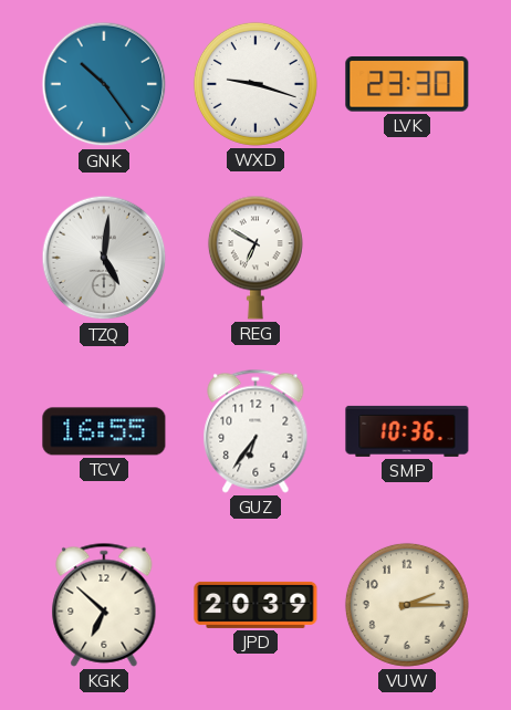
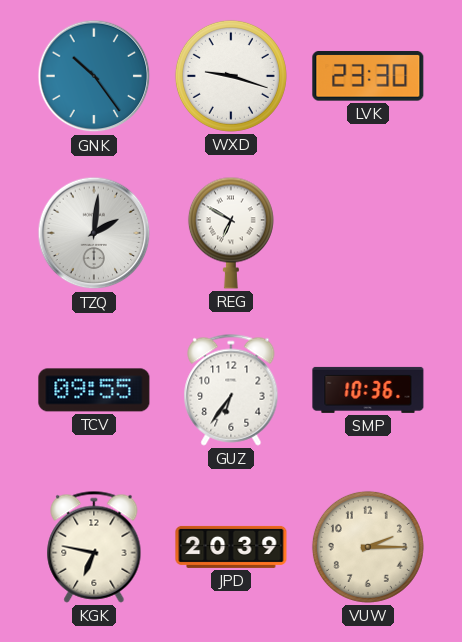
TZQ: 5:01 -> 2:01
TCV: 16:55 -> 09:55
KGK: 6:52 -> 6:47
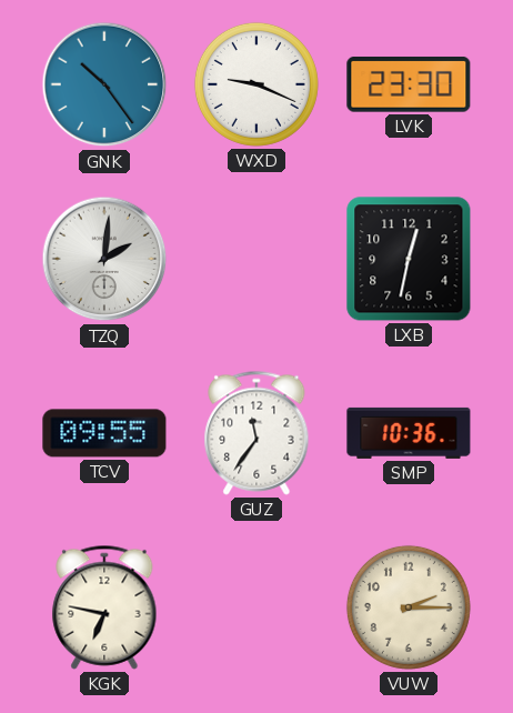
WXD: 9:18 -> 9:19
REG: 6:50 -> none
LXB: none -> 12:32
GUZ: 6:36 -> 11:36
JPD: 20:39 -> none
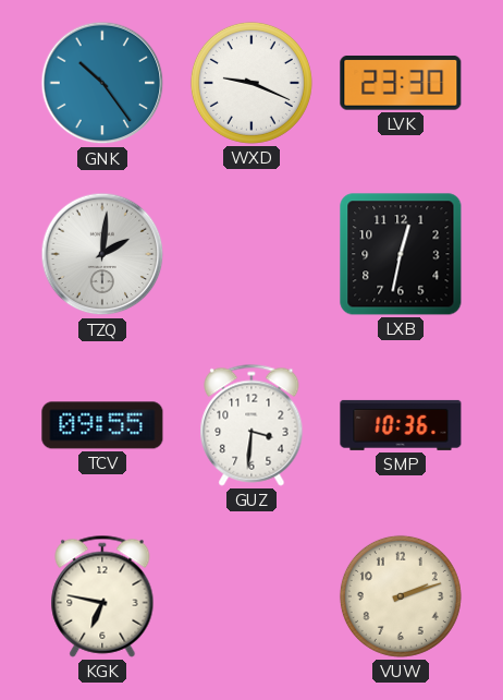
GUZ: 11:36 -> 3:31
VUW: 2:15 -> 2:12
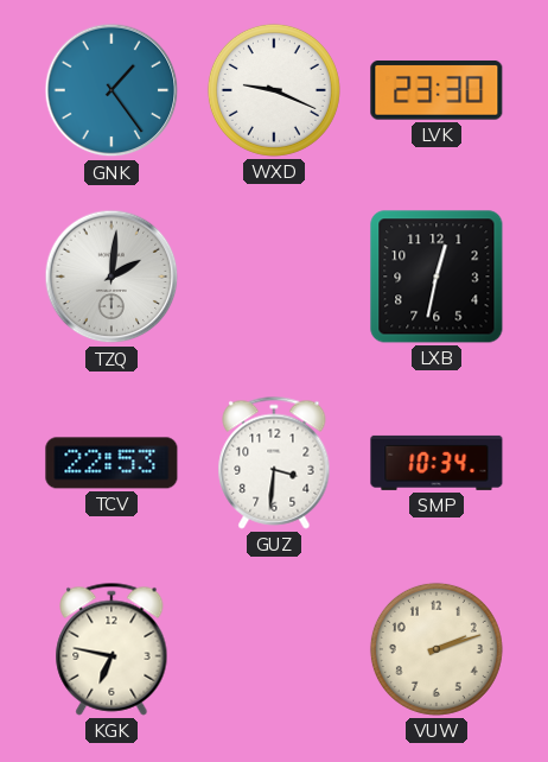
GNK: 10:24 -> 1:24
TCV: 09:55 -> 22:53
SMP: 10:36 -> 10:34
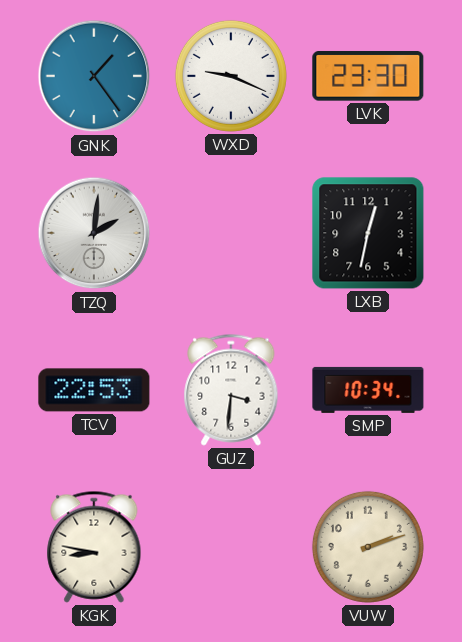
KGK: 6:47 -> 8:47
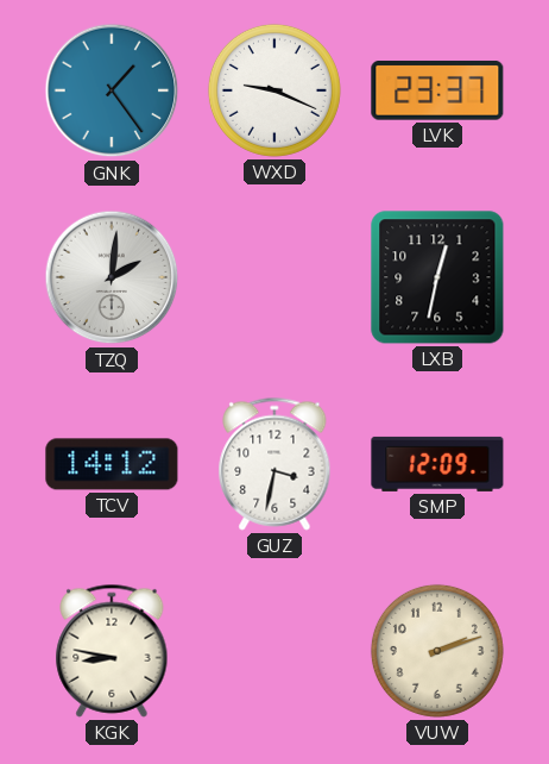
LVK: 23:30 -> 23:37
TCV: 22:53 -> 14:12
GUZ: 3:31 -> 3:32
SMP: 10:34 -> 12:09
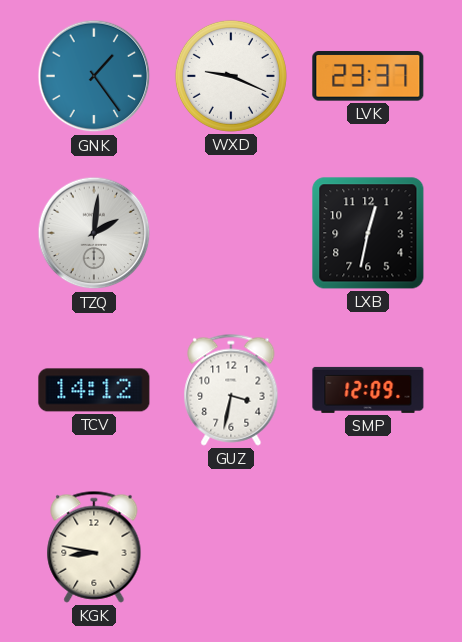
VUW: 2:12 -> none
